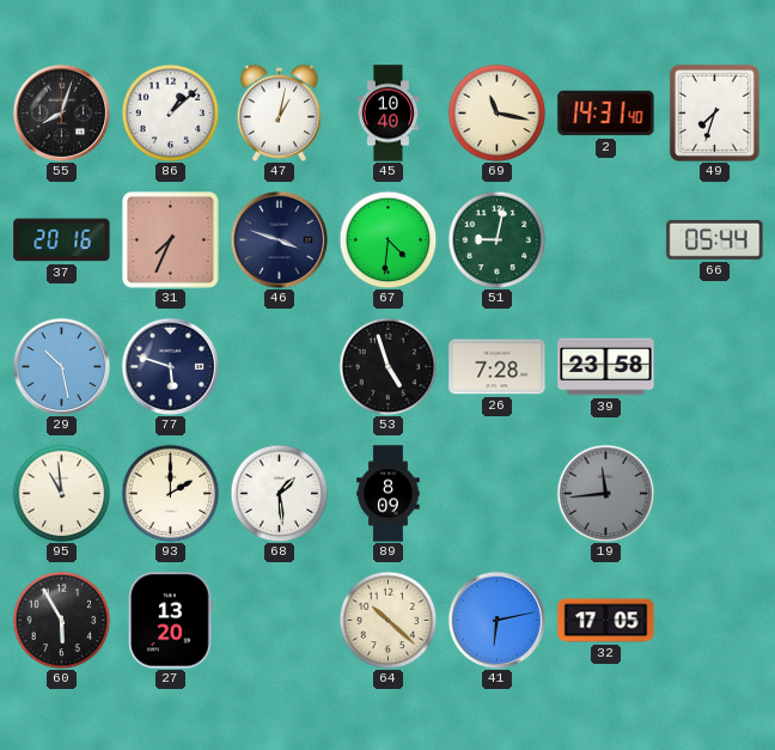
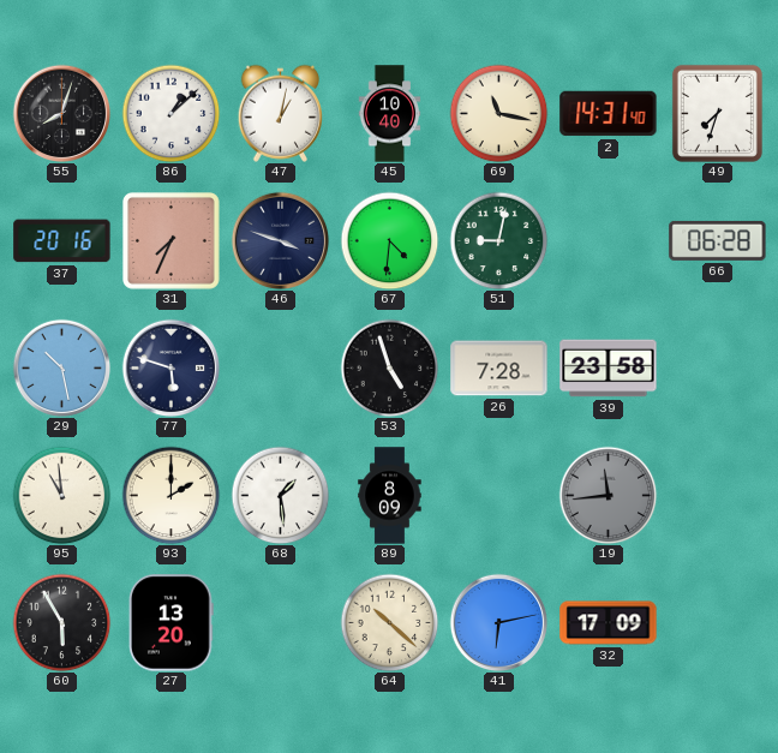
66: 05:44 -> 06:28
32: 17:05 -> 17:09
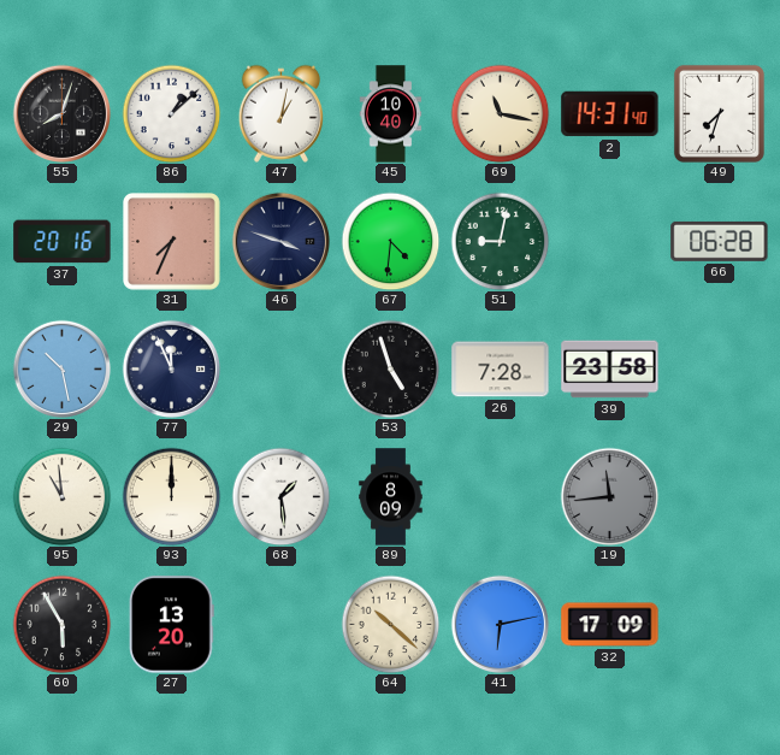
77: 5:48 -> 11:56
93: 2:00 -> 12:00
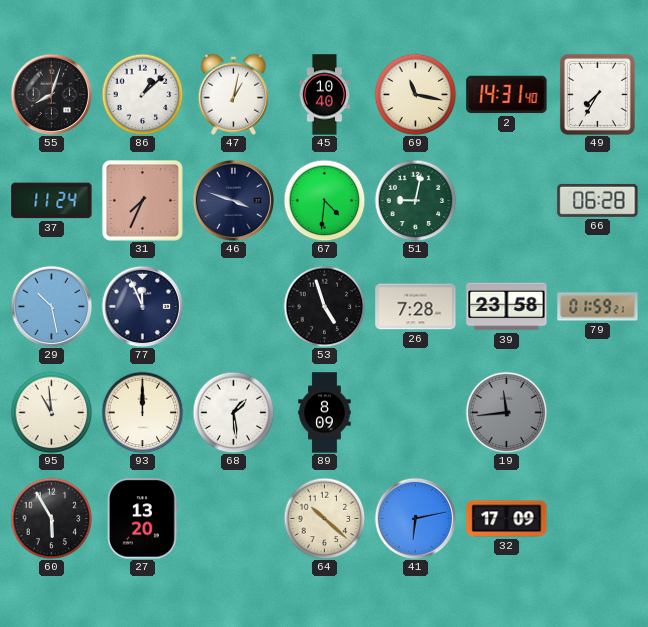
49: 7:33 -> 7:35
37: 20:16 -> 11:24
79: none -> 01:59
